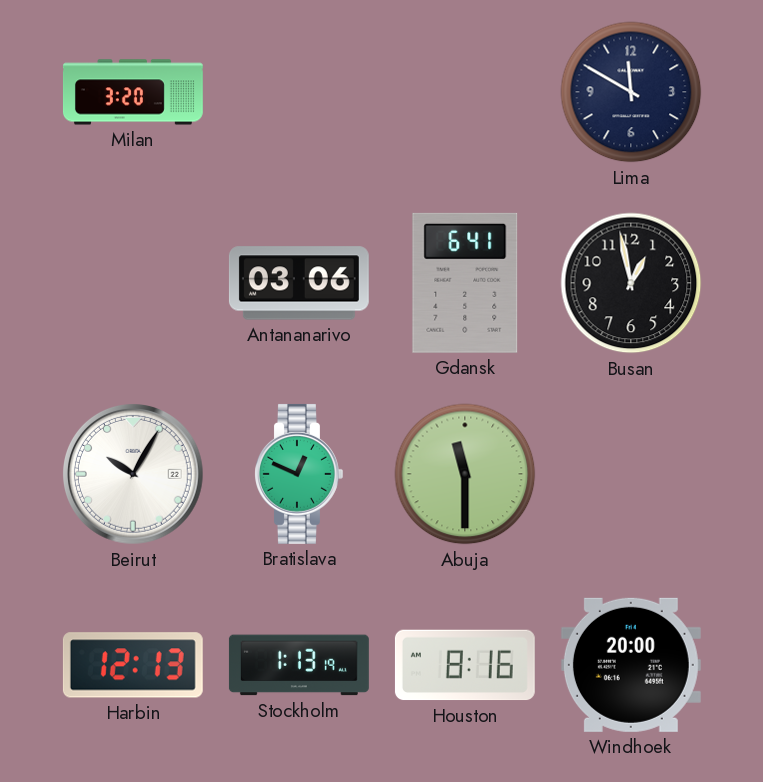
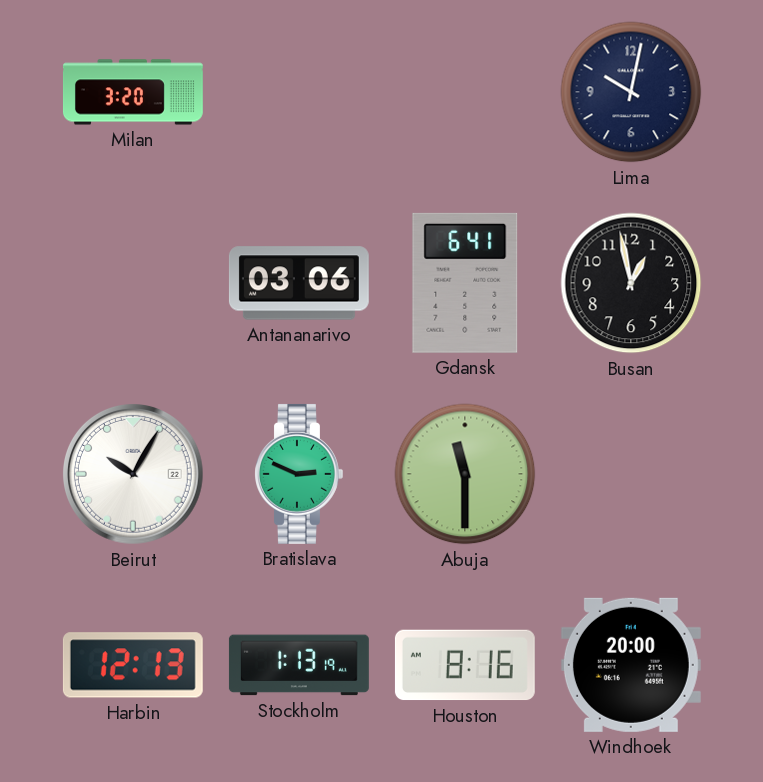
Lima: 11:50 -> 10:02
Bratislava: 12:49 -> 2:49
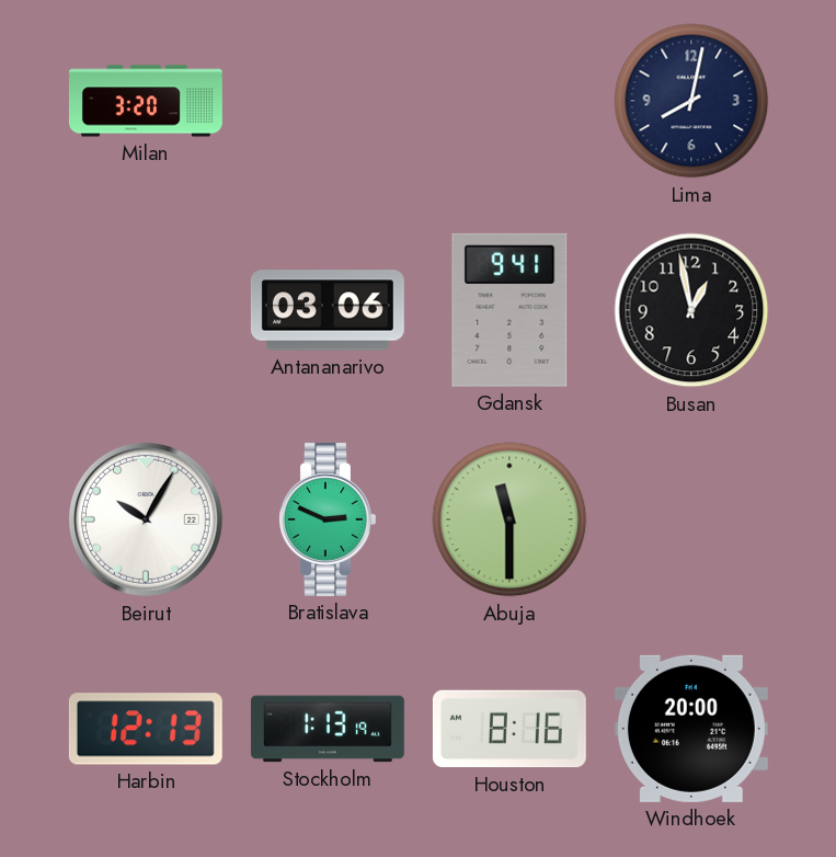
Lima: 10:02 -> 8:02
Gdansk: 6:41 -> 9:41
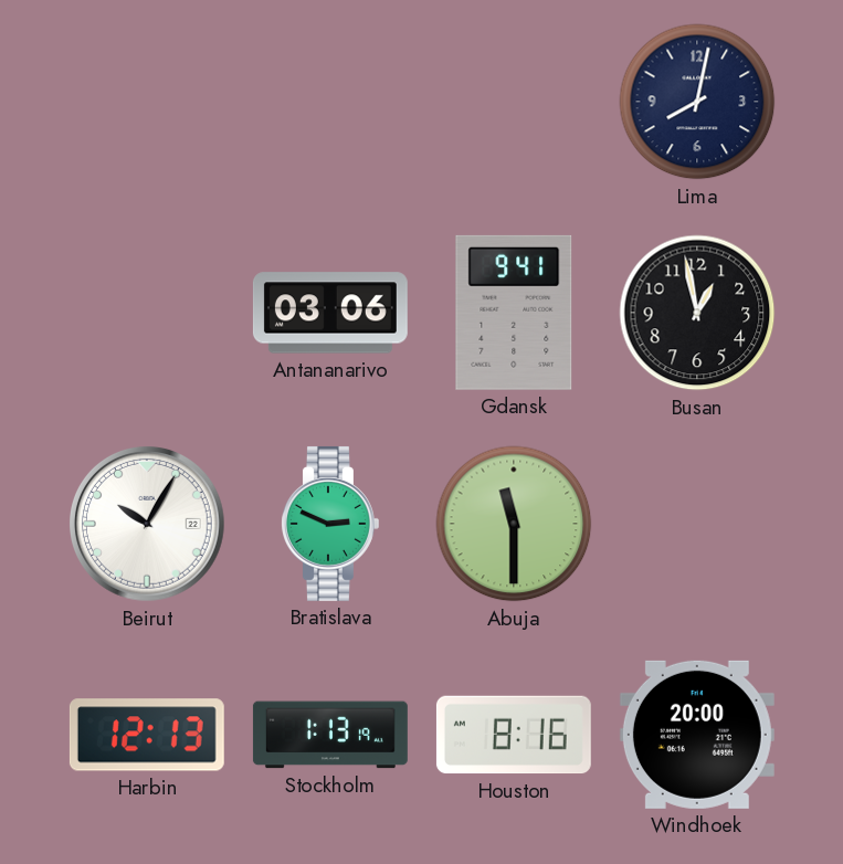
Milan: 3:20 -> none
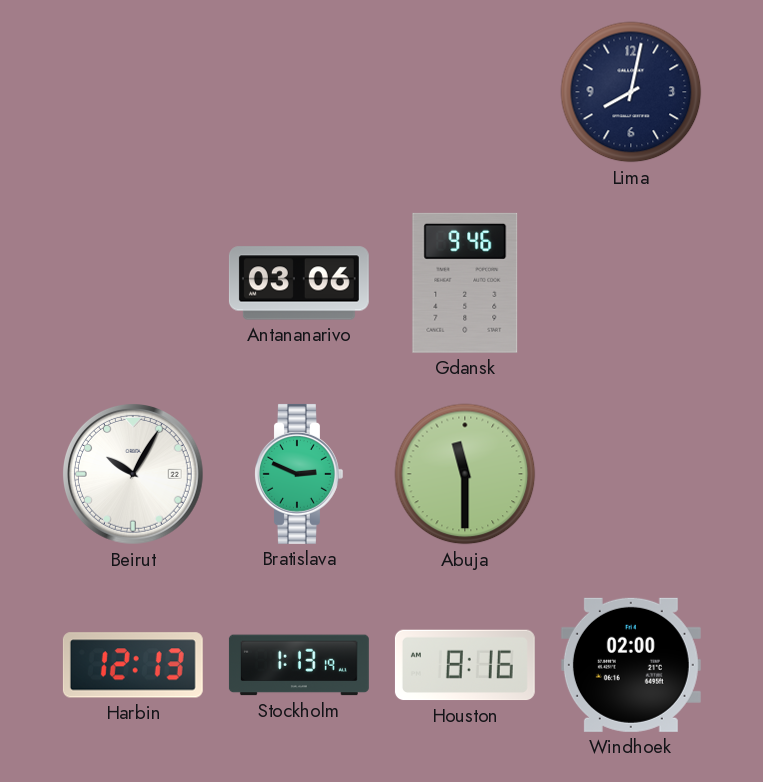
Gdansk: 9:41 -> 9:46
Busan: 12:58 -> none
Windhoek: 20:00 -> 02:00
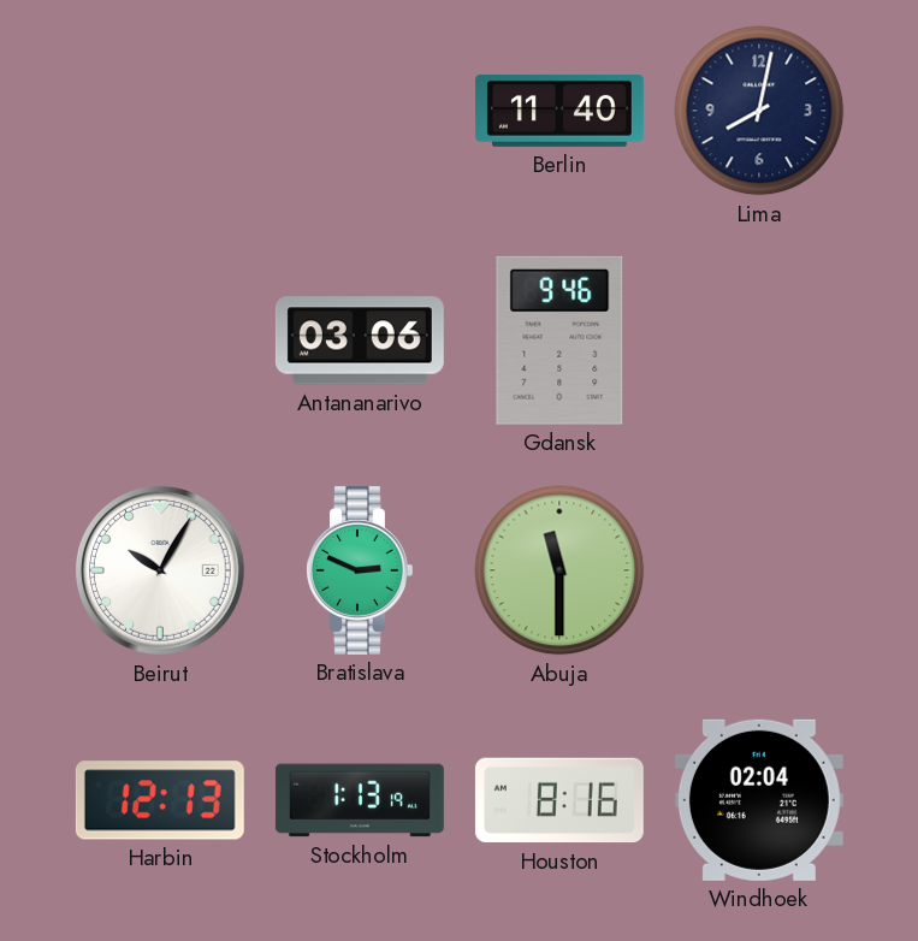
Berlin: none -> 11:40
Windhoek: 02:00 -> 02:04
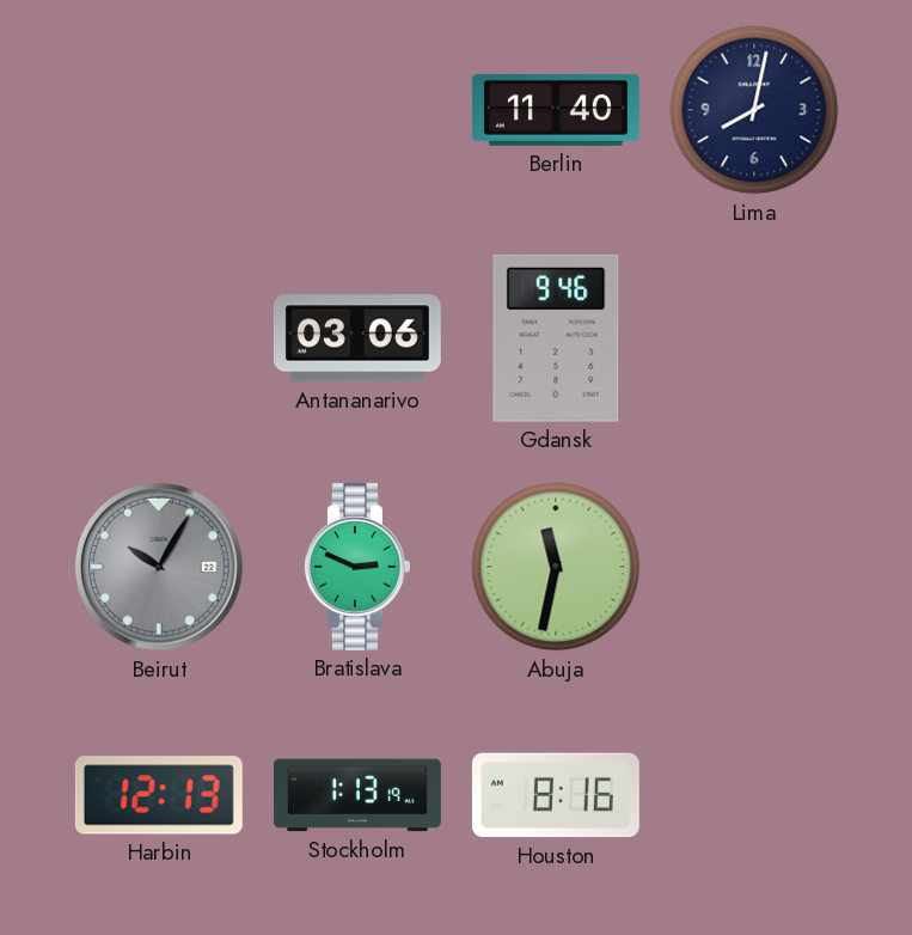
Beirut dial: white -> grey
Abuja: 11:30 -> 11:32
Windhoek: 02:04 -> none
